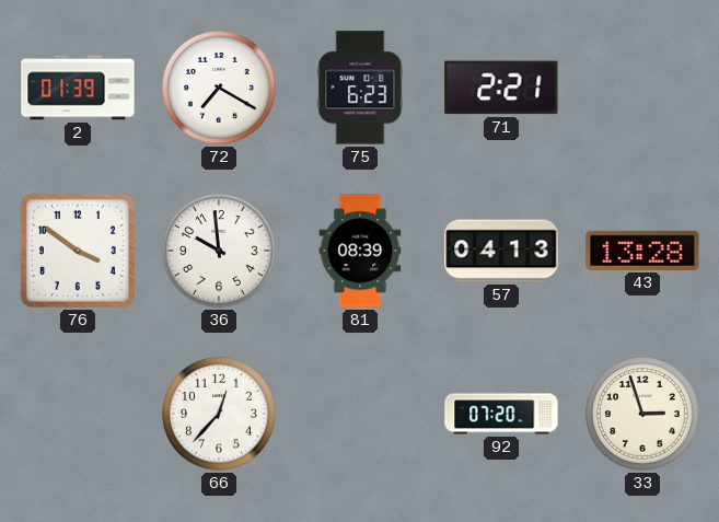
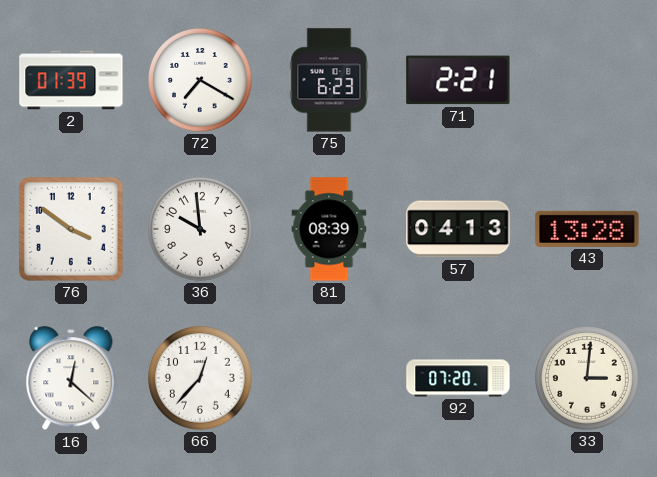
16: none -> 12:22
33: 2:57 -> 3:01
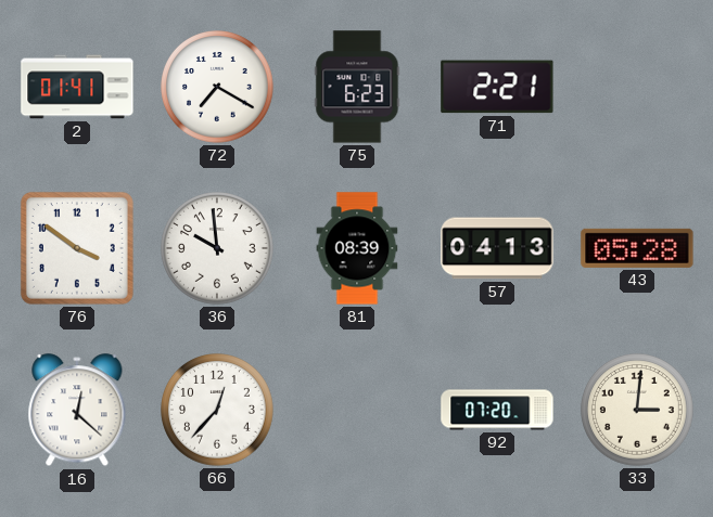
2: 01:39 -> 01:41
43: 13:28 -> 05:28
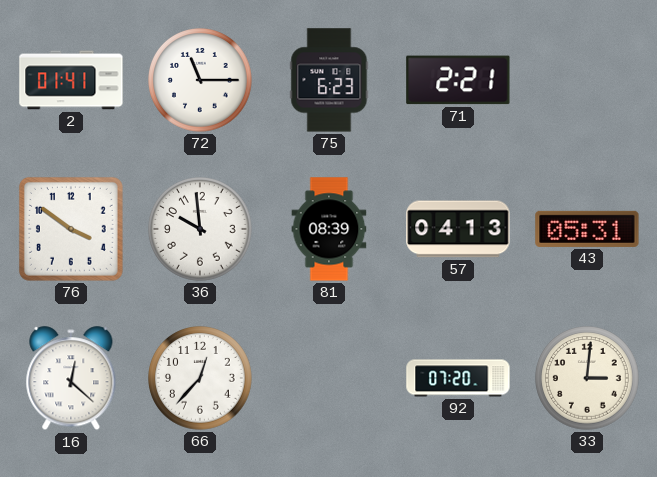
72: 7:20 -> 11:15
43: 05:28 -> 05:31
